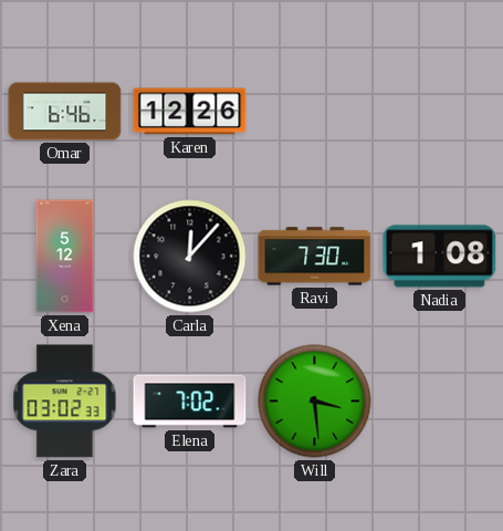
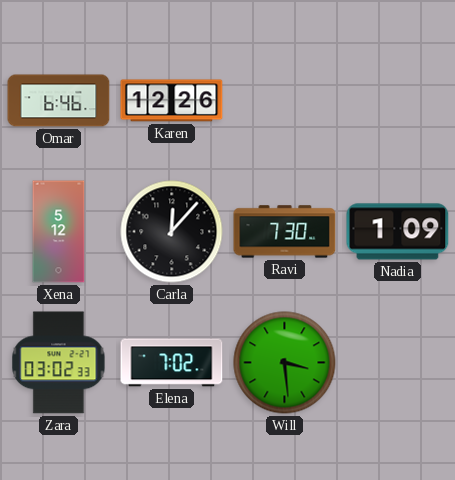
Nadia: 1:08 -> 1:09
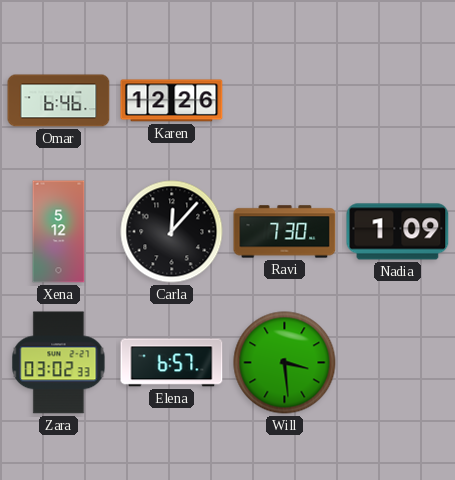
Elena: 7:02 -> 6:57
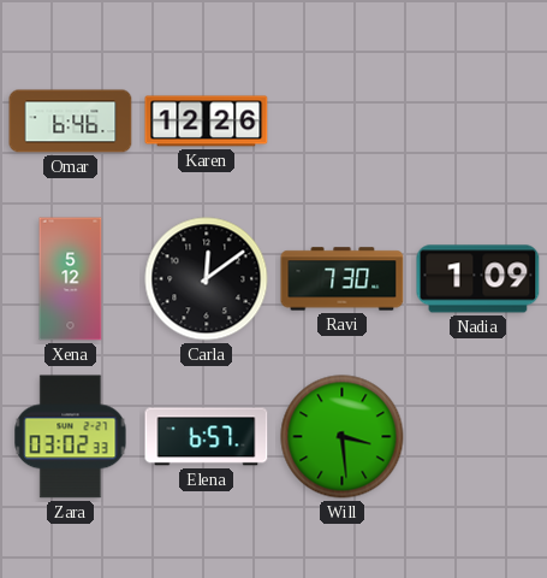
Carla: 12:07 -> 12:09
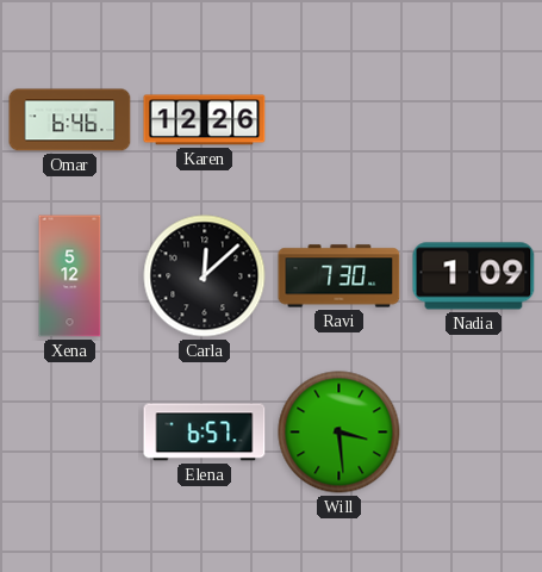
Carla: 12:09 -> 12:08
Zara: 03:02 -> none
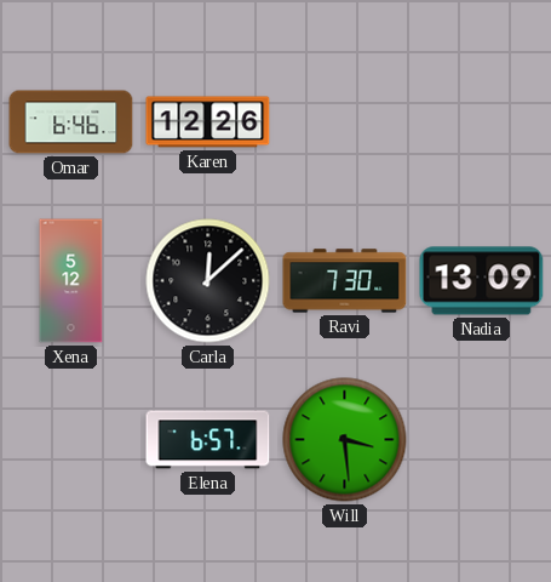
Nadia: 1:09 -> 13:09
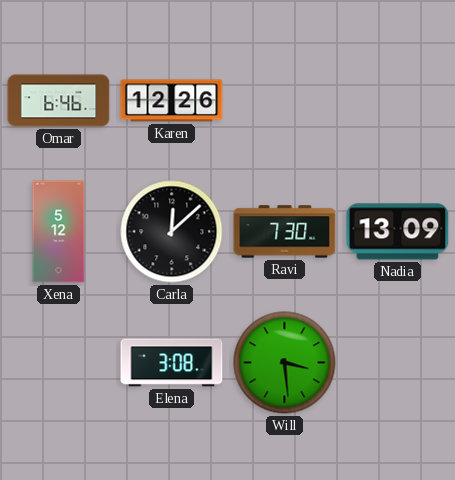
Elena: 6:57 -> 3:08
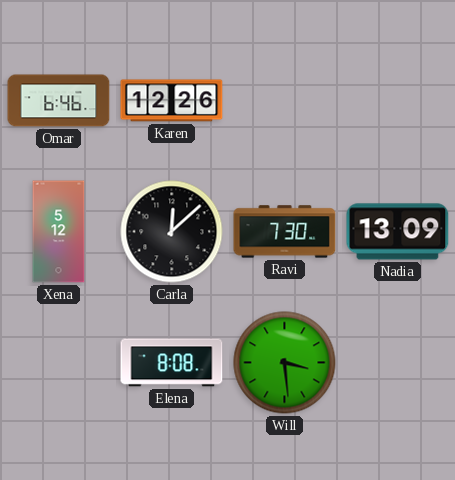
Elena: 3:08 -> 8:08
